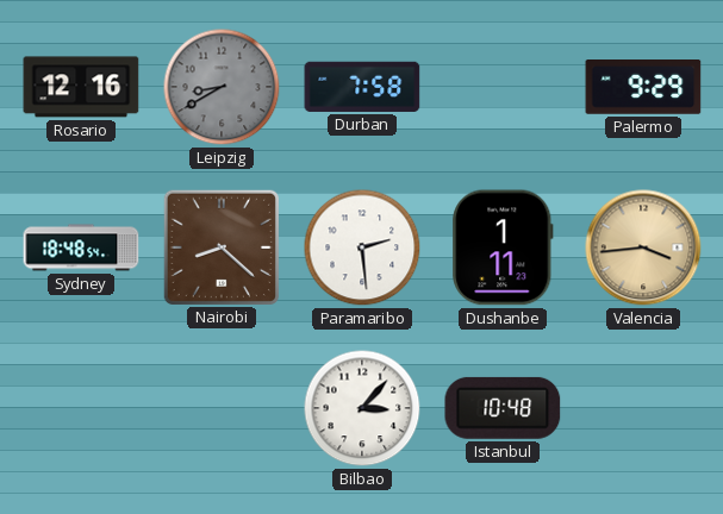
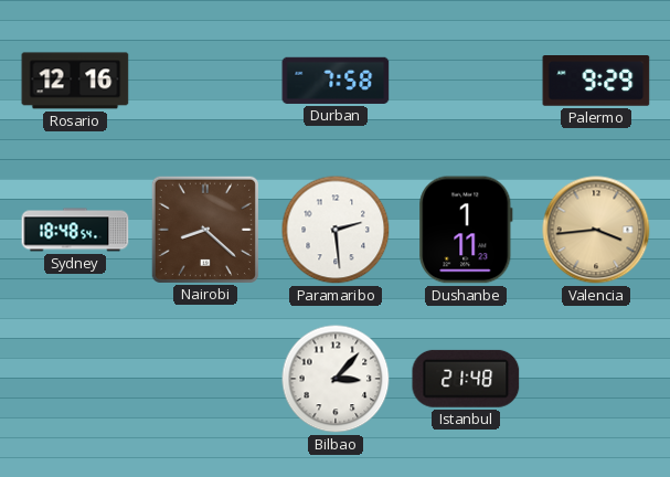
Leipzig: 8:40 -> none
Istanbul: 10:48 -> 21:48
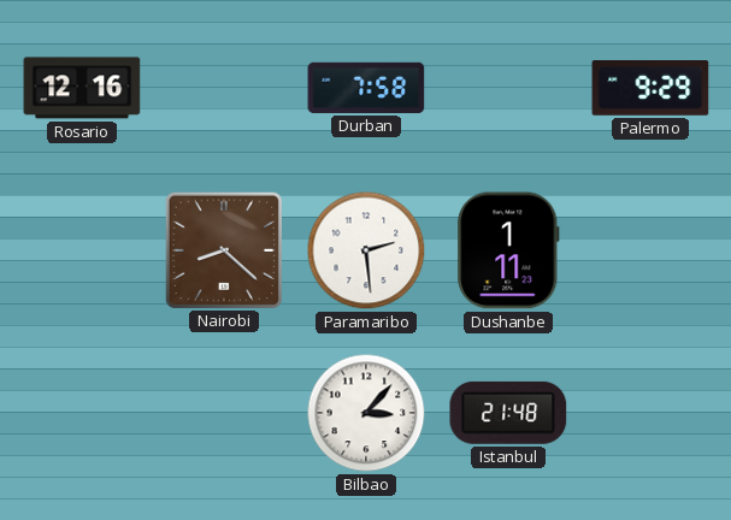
Sydney: 18:48 -> none
Valencia: 3:44 -> none
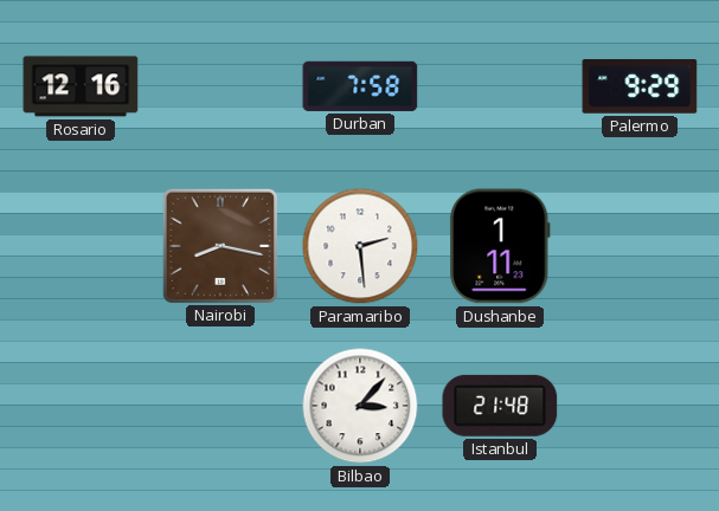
Nairobi: 8:22 -> 8:17
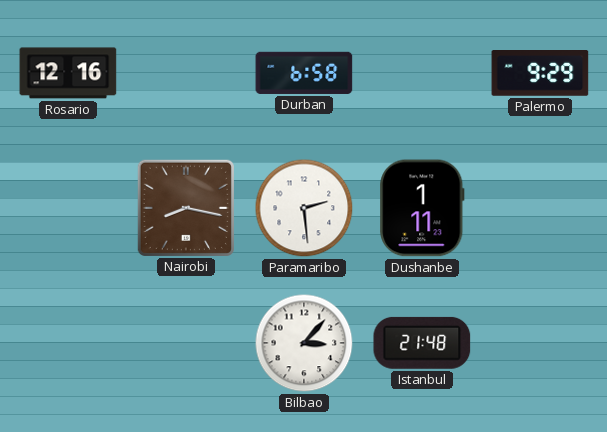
Durban: 7:58 -> 6:58
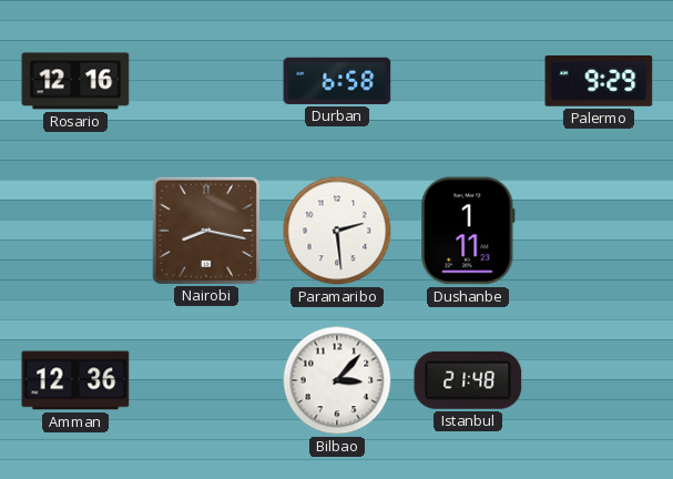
Amman: none -> 12:36
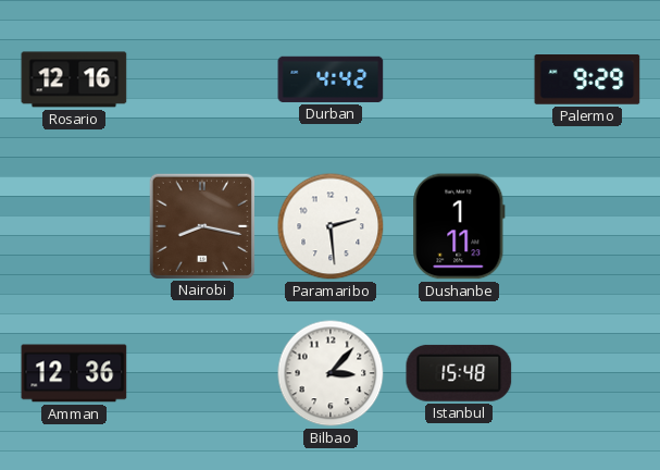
Durban: 6:58 -> 4:42
Istanbul: 21:48 -> 15:48
